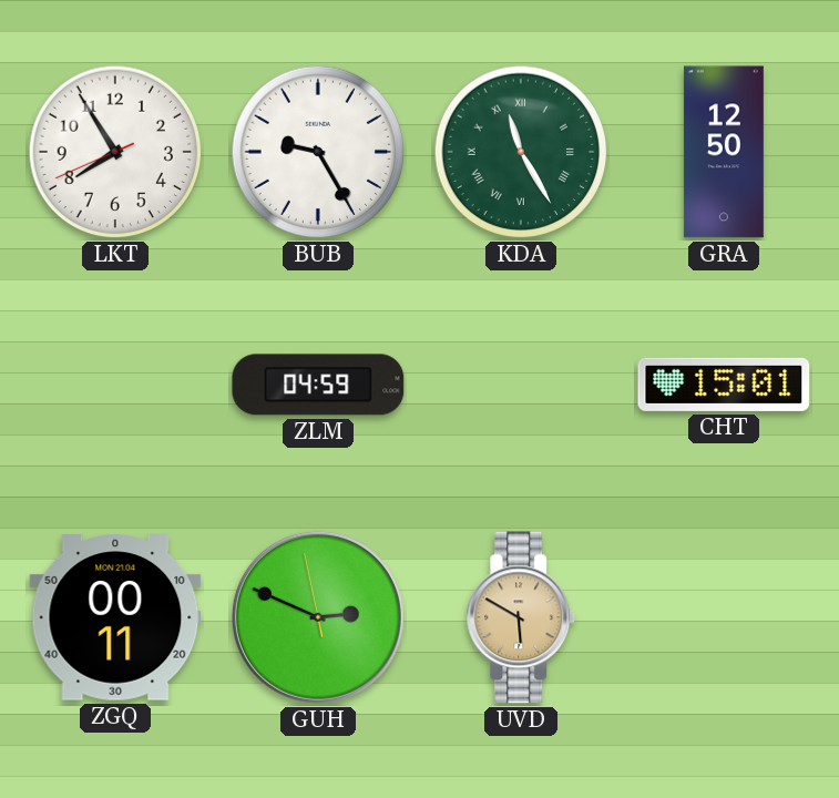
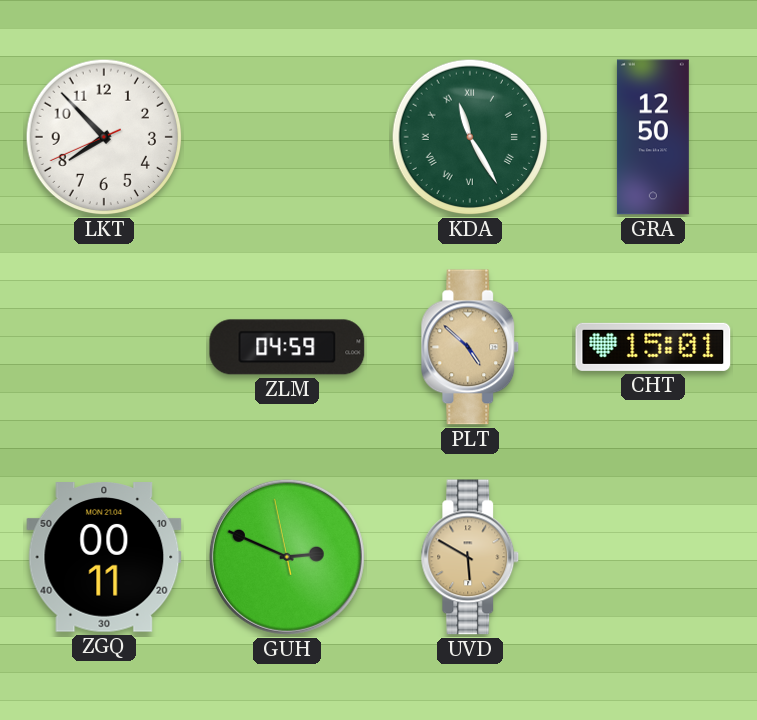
LKT: 7:54 -> 7:52
BUB: 9:25 -> none
PLT: none -> 4:52
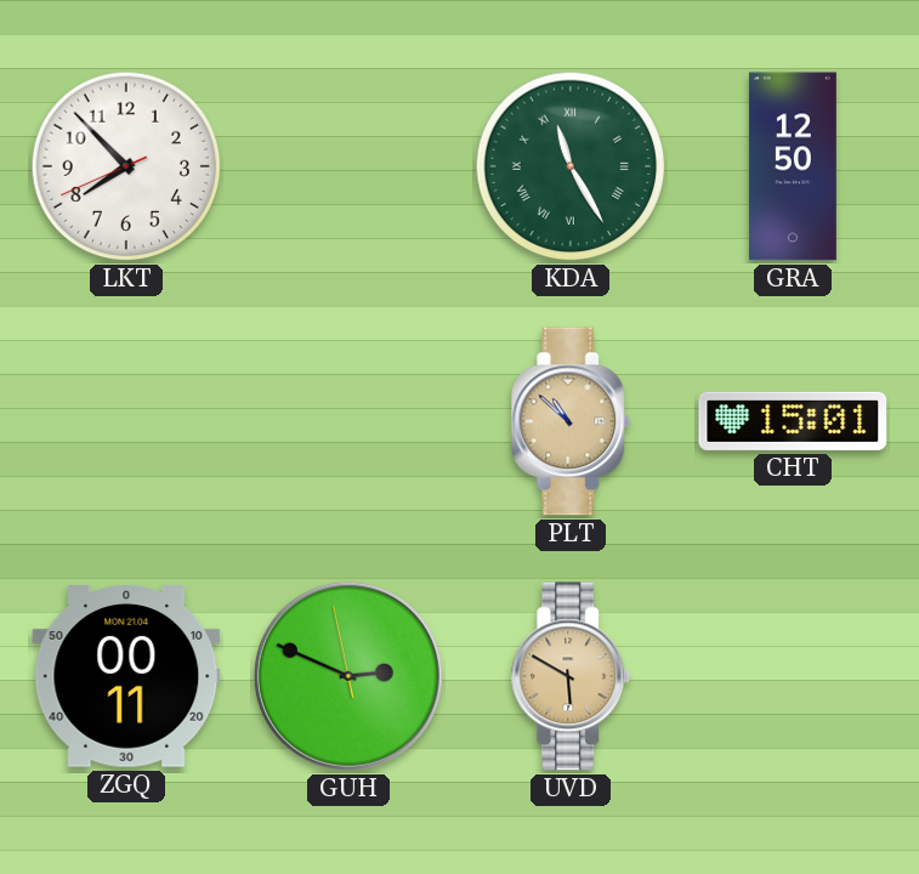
ZLM: 04:59 -> none
PLT: 4:52 -> 10:52
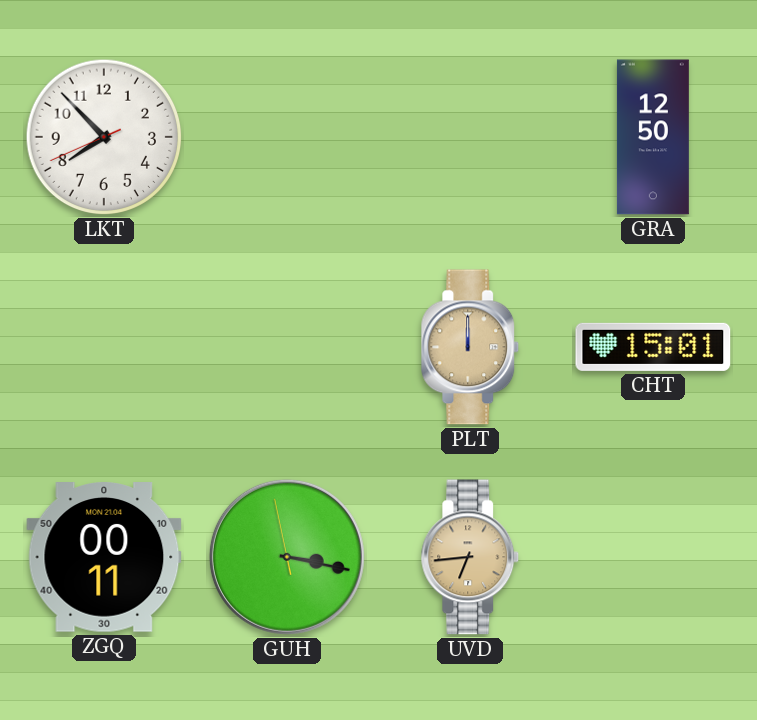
KDA: 11:25 -> none
PLT: 10:52 -> 12:00
GUH: 2:48 -> 3:16
UVD: 5:50 -> 6:44
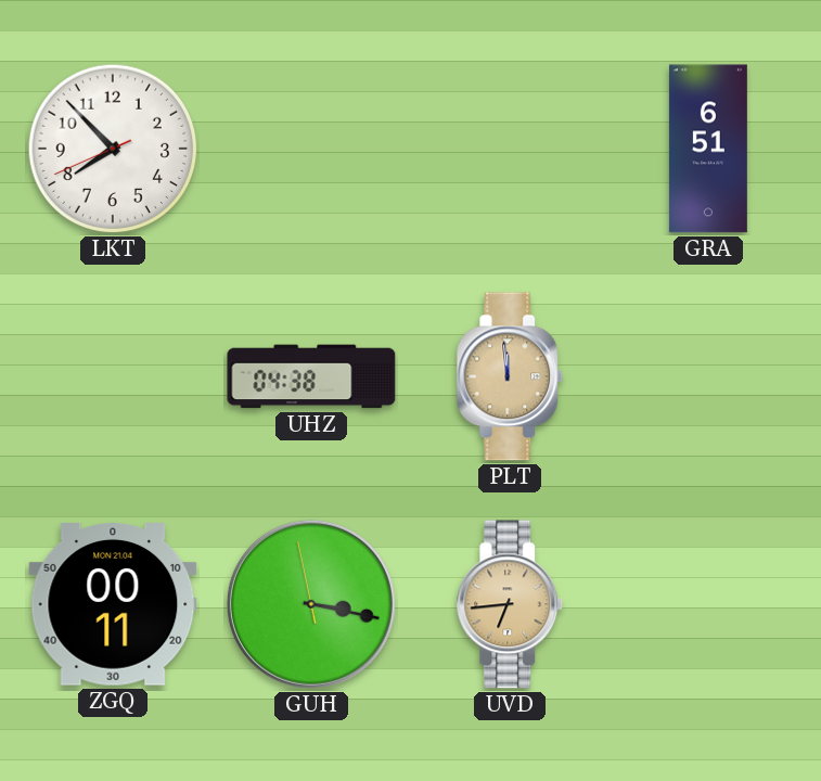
GRA: 12:50 -> 6:51
UHZ: none -> 04:38
PLT: 12:00 -> 11:59
CHT: 15:01 -> none
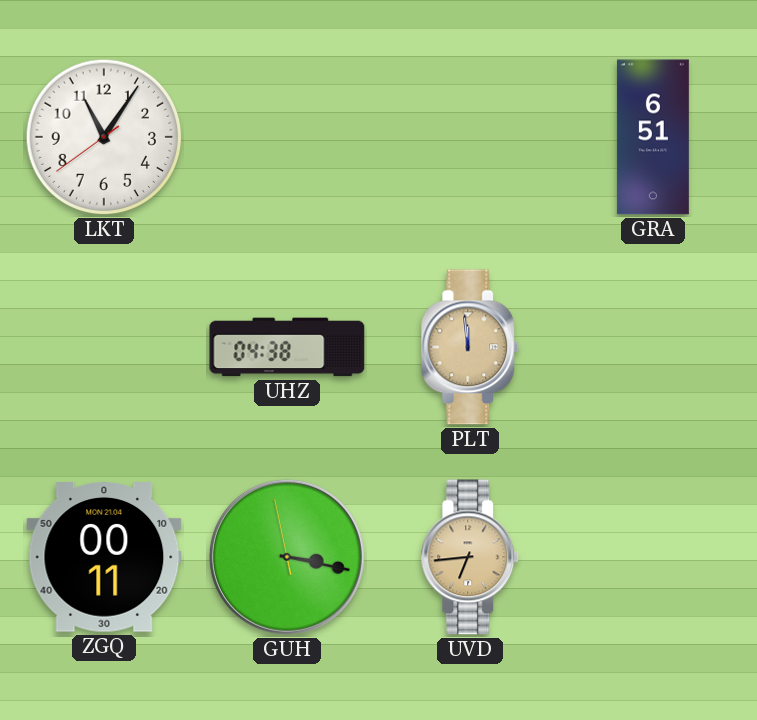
LKT: 7:52 -> 11:05
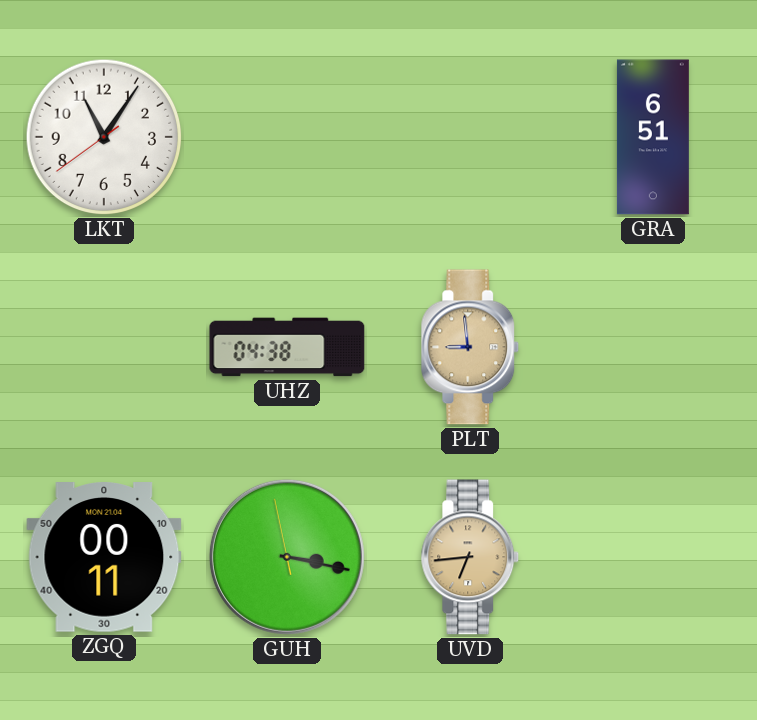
PLT: 11:59 -> 8:59
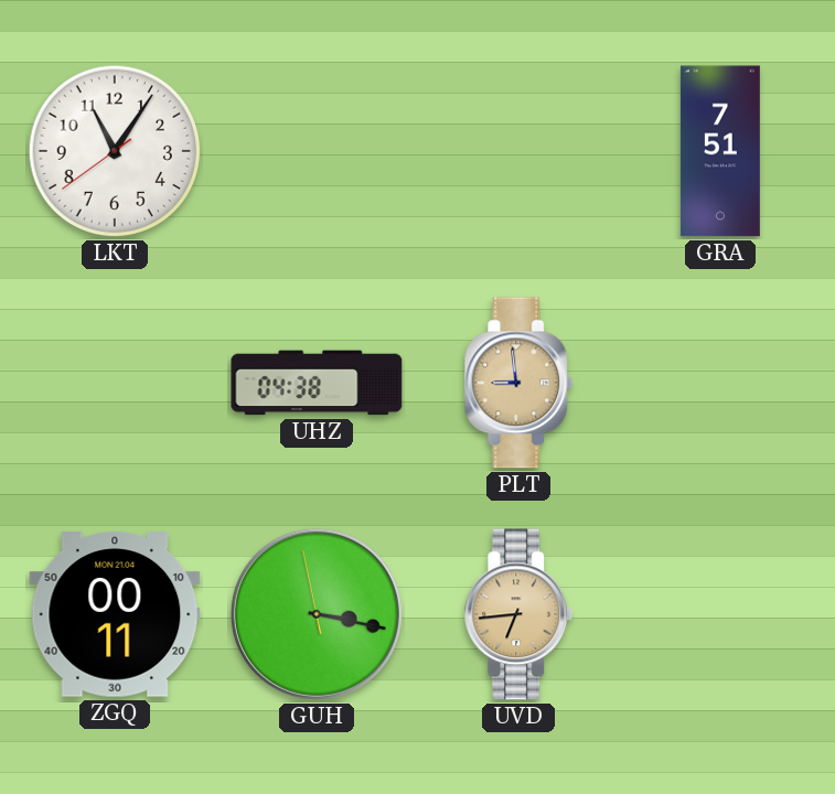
GRA: 6:51 -> 7:51
